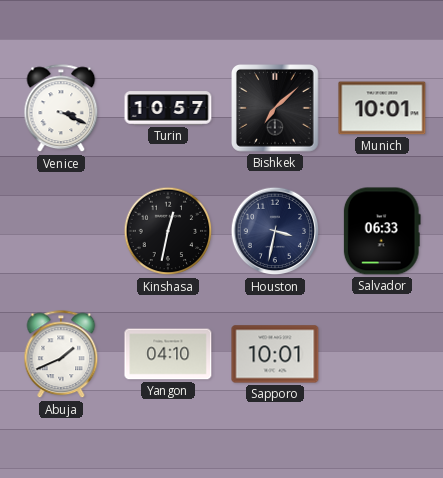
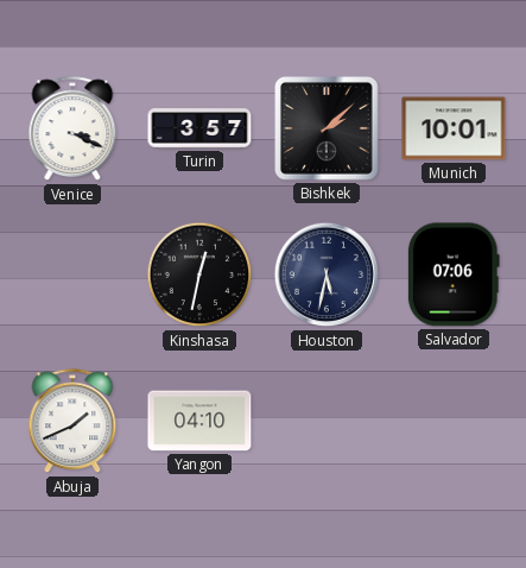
Turin: 10:57 -> 3:57
Bishkek: 7:08 -> 2:08
Houston: 3:32 -> 5:32
Salvador: 06:33 -> 07:06
Sapporo: 10:01 -> none
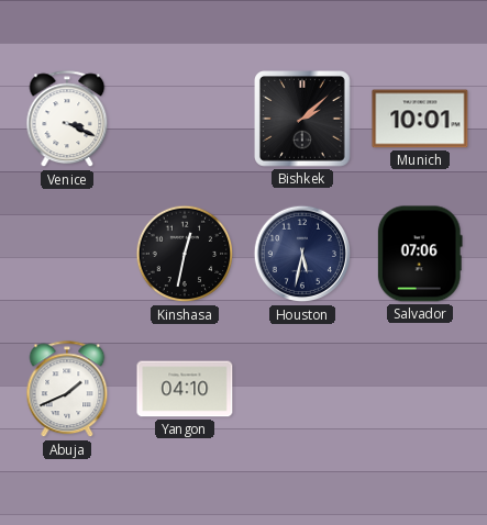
Turin: 3:57 -> none
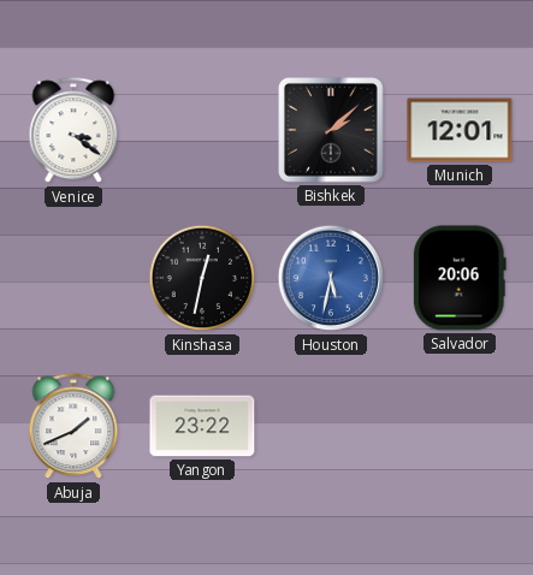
Venice: 3:19 -> 3:21
Munich: 10:01 -> 12:01
Houston dial: navy -> blue
Salvador: 07:06 -> 20:06
Yangon: 04:10 -> 23:22
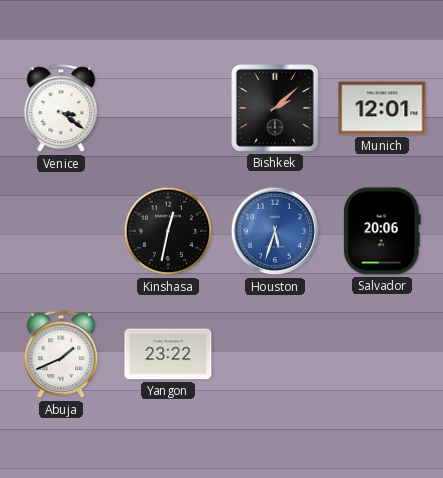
Houston: 5:32 -> 5:33
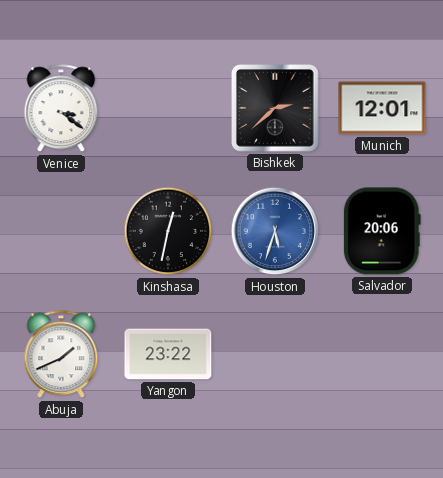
Bishkek: 2:08 -> 2:38
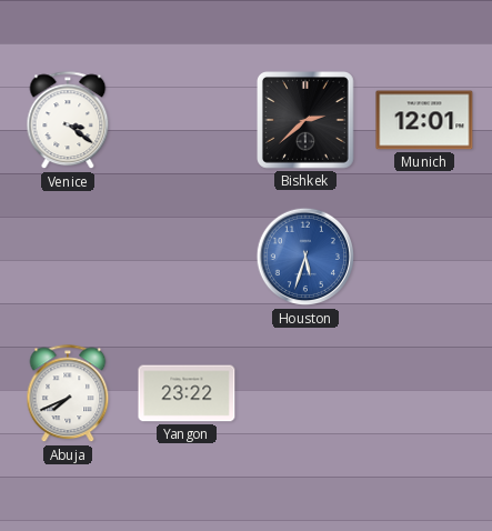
Kinshasa: 12:32 -> none
Salvador: 20:06 -> none
Abuja: 1:41 -> 7:41
